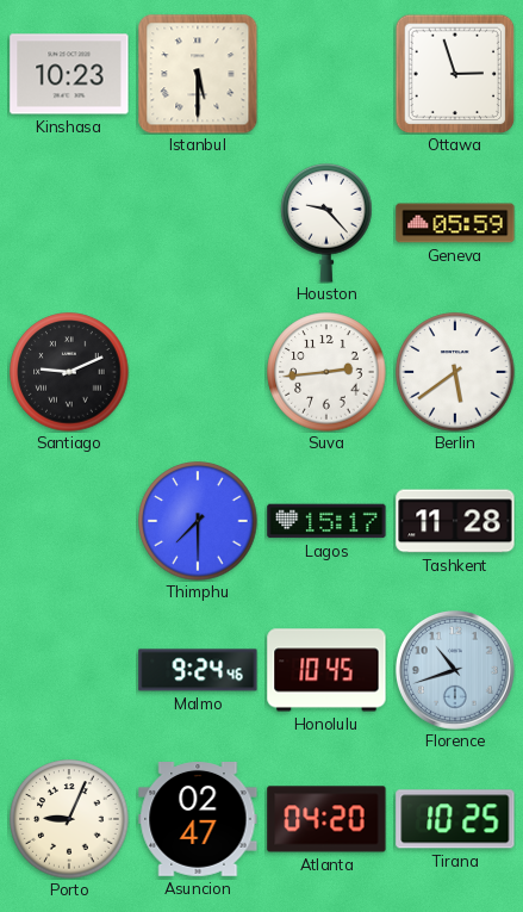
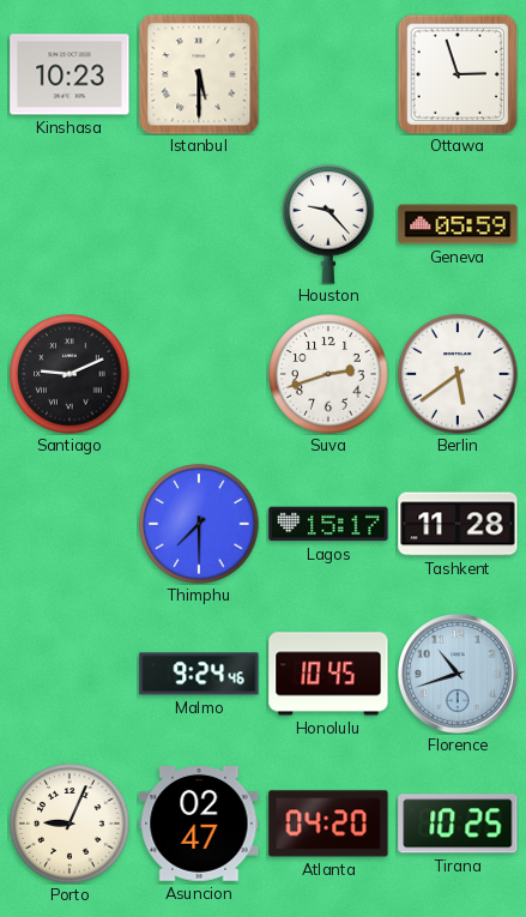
Suva: 2:44 -> 2:42
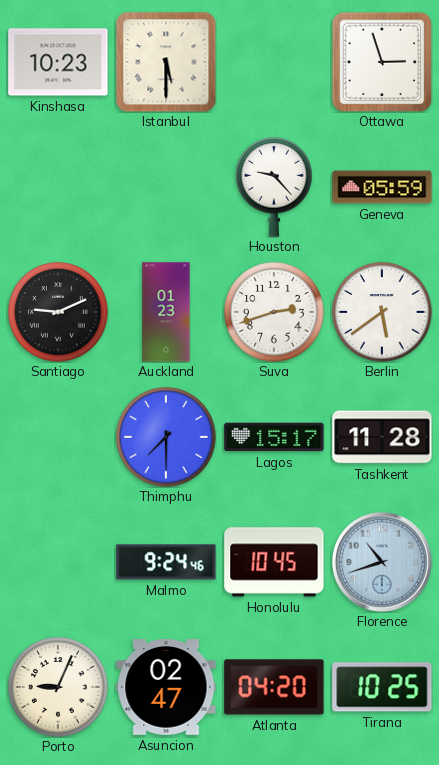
Auckland: none -> 01:23
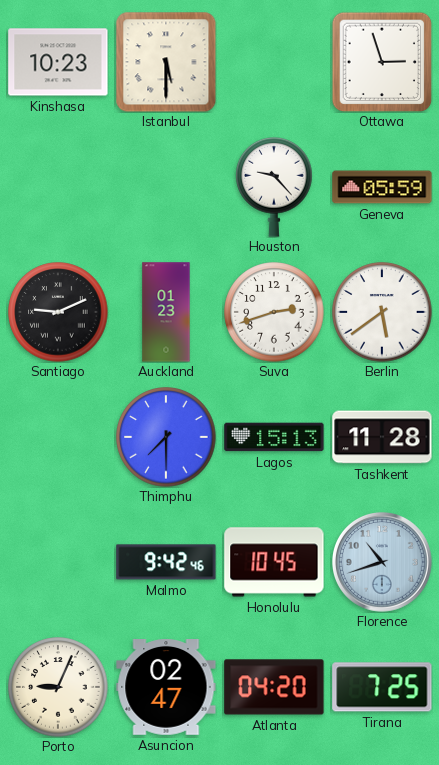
Lagos: 15:17 -> 15:13
Malmo: 9:24 -> 9:42
Tirana: 10:25 -> 7:25
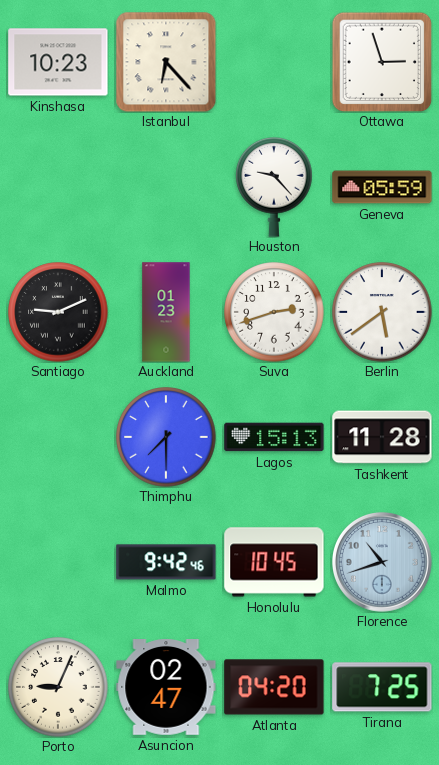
Istanbul: 5:30 -> 6:23
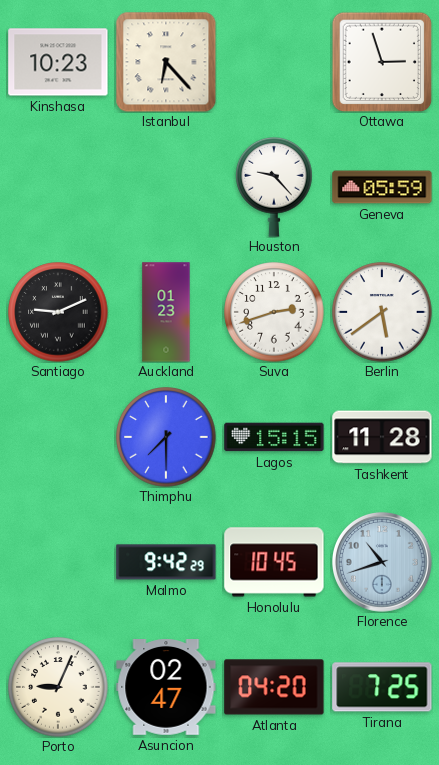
Lagos: 15:13 -> 15:15
Malmo: 9:42:46 -> 9:42:29
